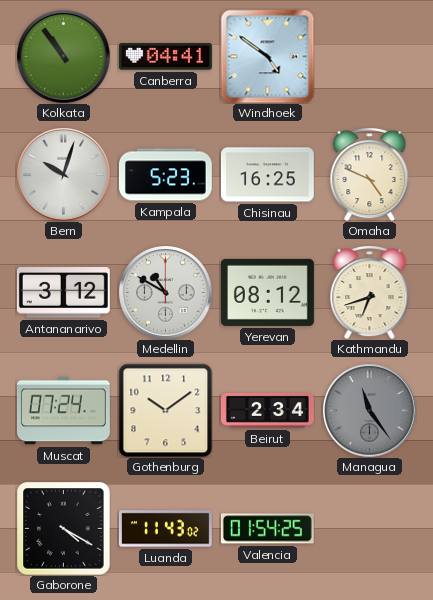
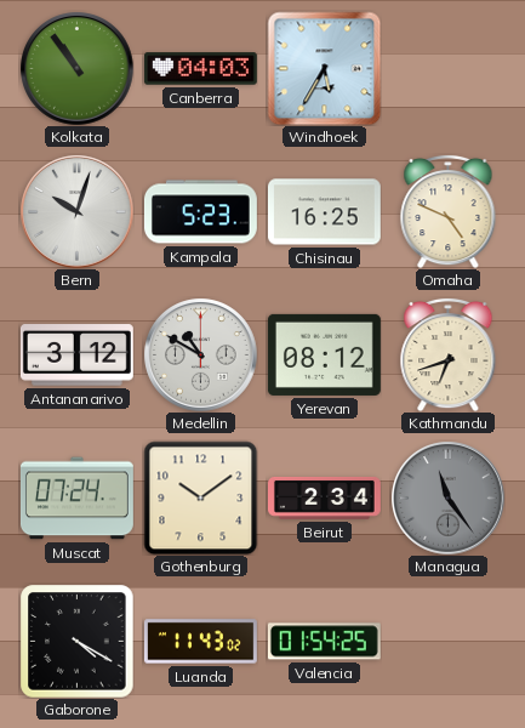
Canberra: 04:41 -> 04:03
Windhoek: 4:51 -> 5:35
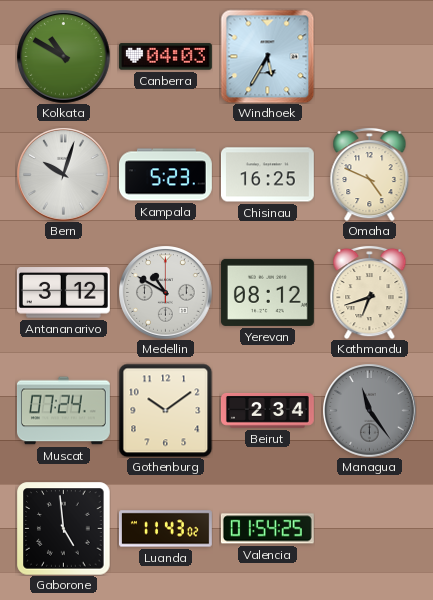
Kolkata: 10:54 -> 10:50
Gaborone: 4:20 -> 4:59
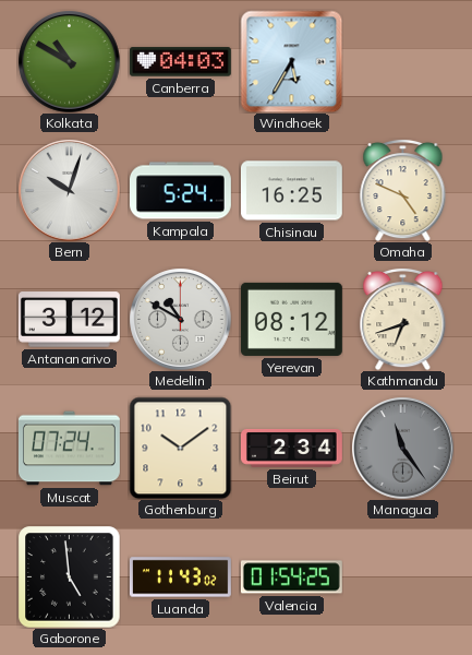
Kampala: 5:23 -> 5:24
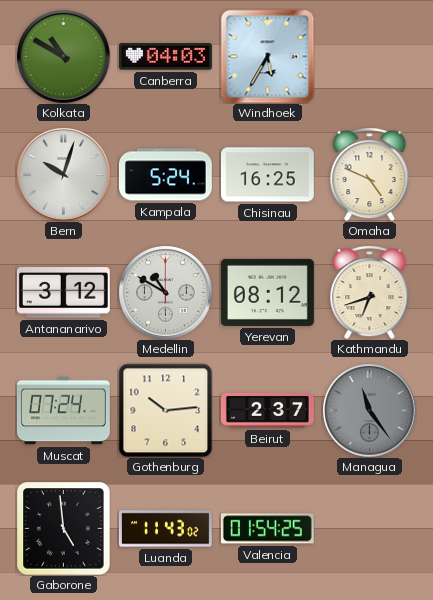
Gothenburg: 10:09 -> 10:14
Beirut: 2:34 -> 2:37
